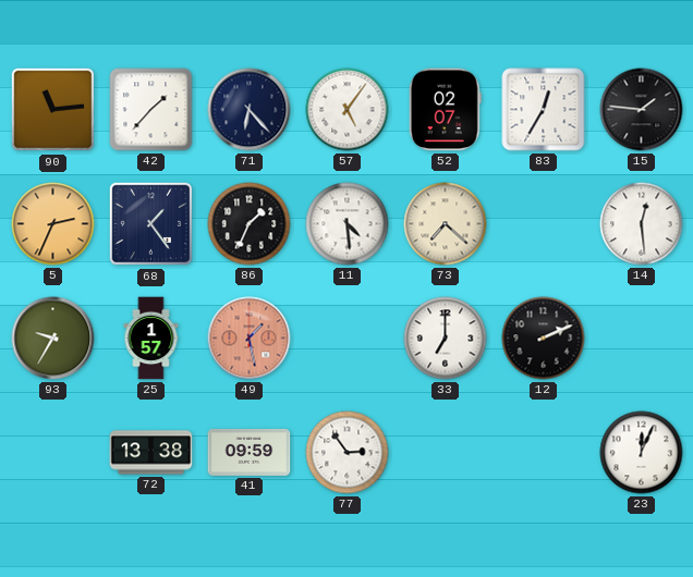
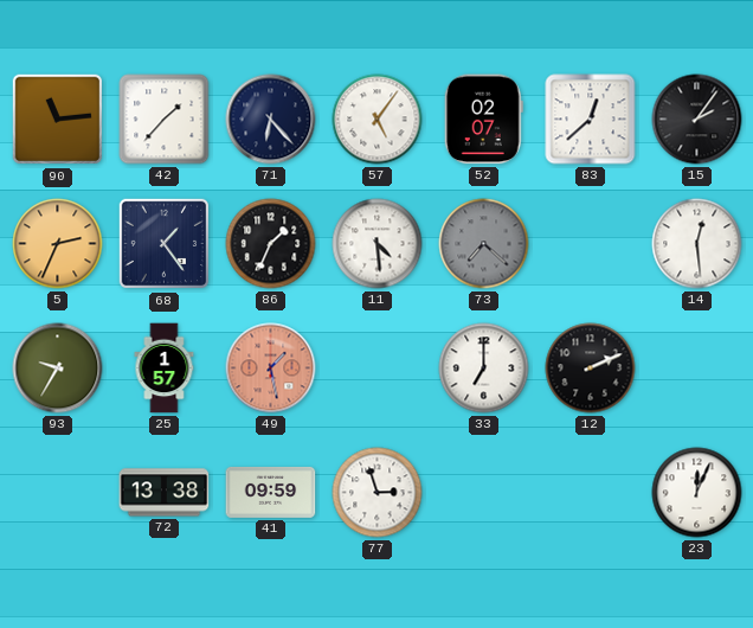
83: 12:35 -> 12:38
15: 1:46 -> 2:06
73 dial: cream -> grey
77: 2:54 -> 2:57
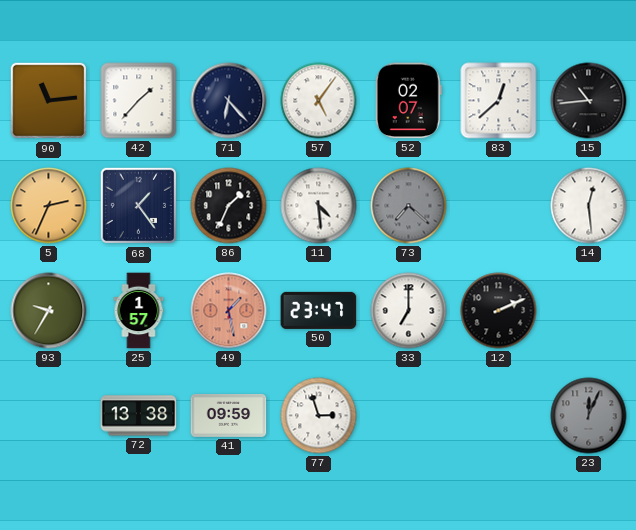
15: 2:06 -> 10:44
50: none -> 23:47
23 dial: white -> grey
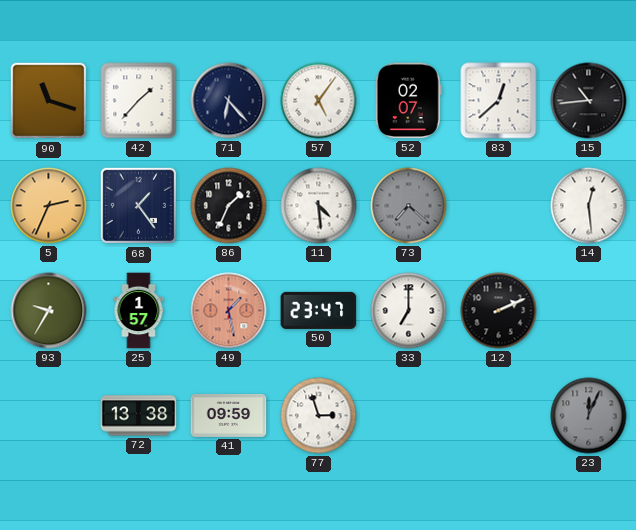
90: 11:14 -> 11:18
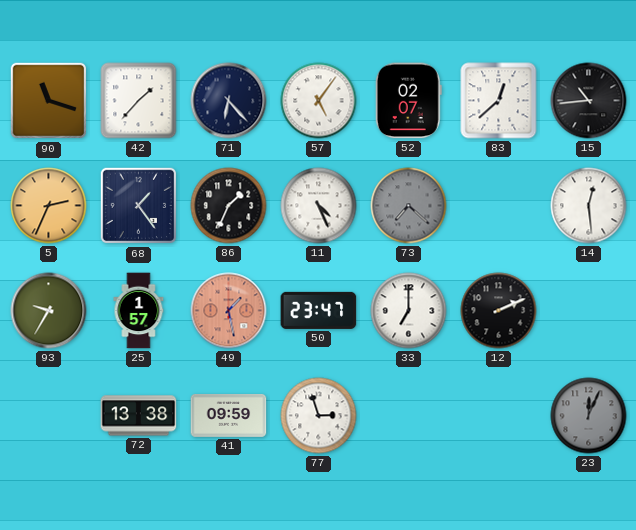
11: 4:29 -> 4:26
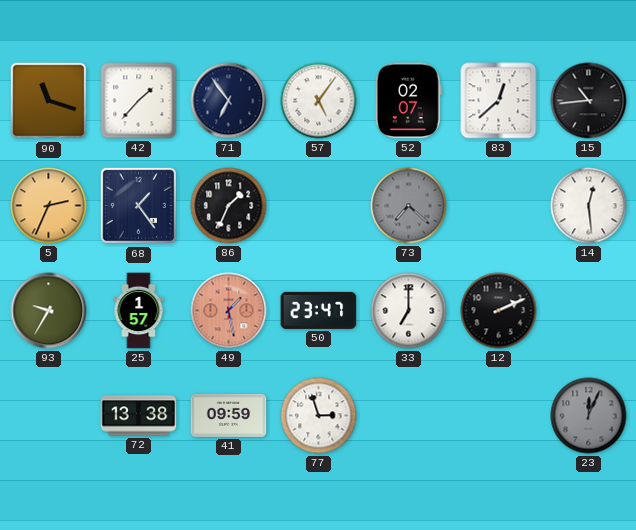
71: 6:23 -> 6:54
11: 4:26 -> none
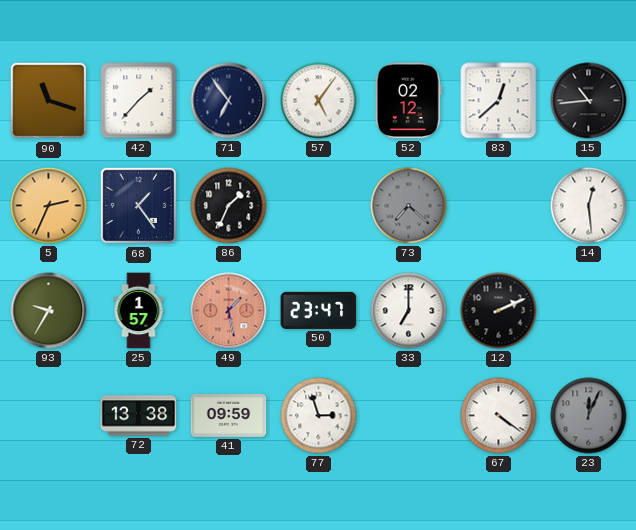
52: 02:07 -> 02:12
67: none -> 4:21
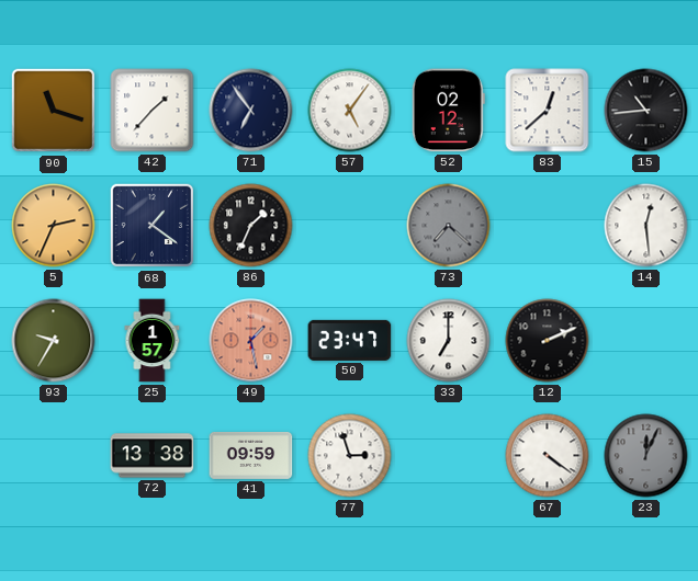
68: 1:24 -> 1:21
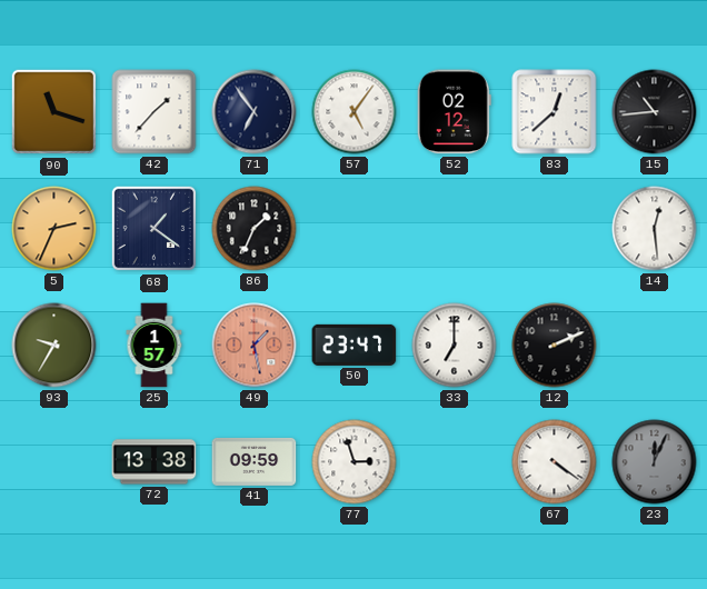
73: 7:22 -> none
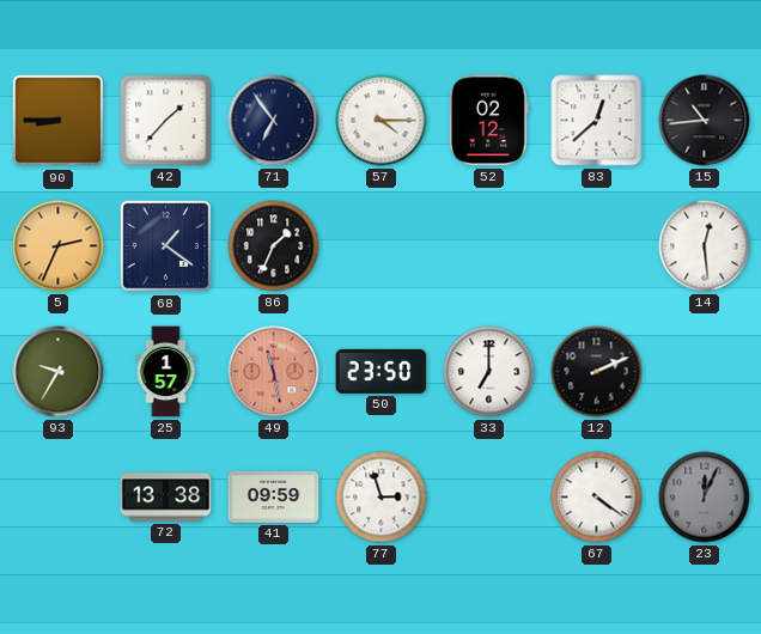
90: 11:18 -> 8:45
57: 5:06 -> 4:15
49: 1:28 -> 11:28
50: 23:47 -> 23:50
